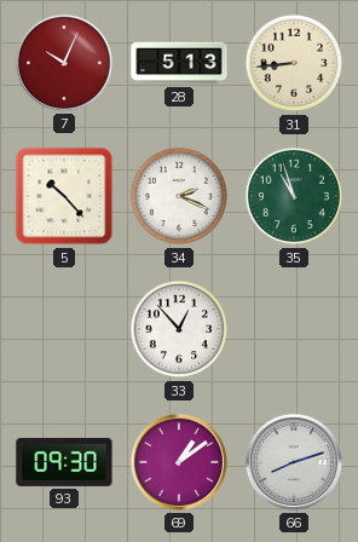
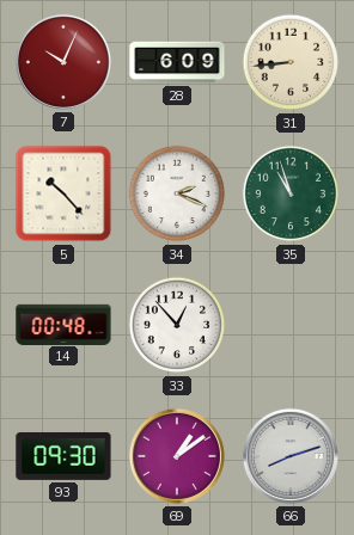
28: 5:13 -> 6:09
14: none -> 00:48
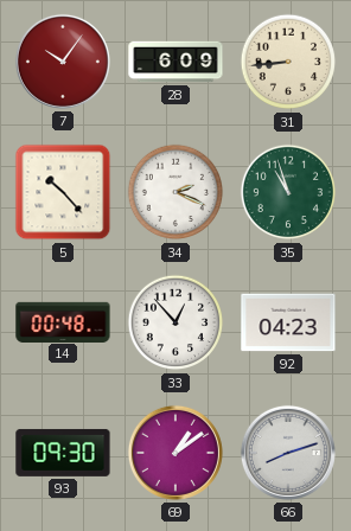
7: 10:04 -> 10:06
92: none -> 04:23
